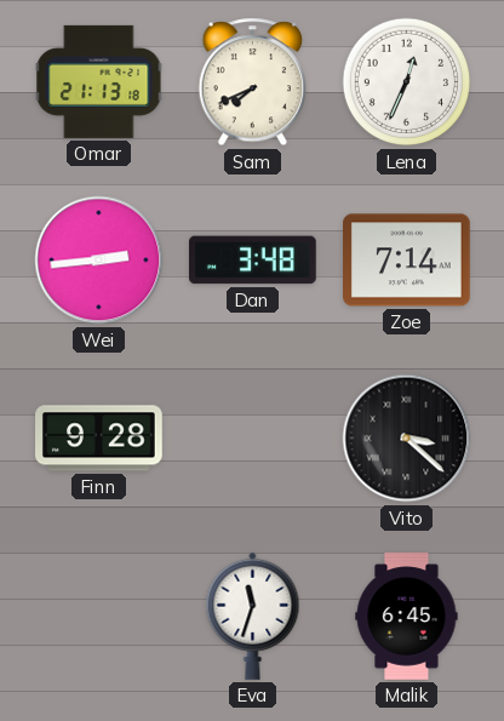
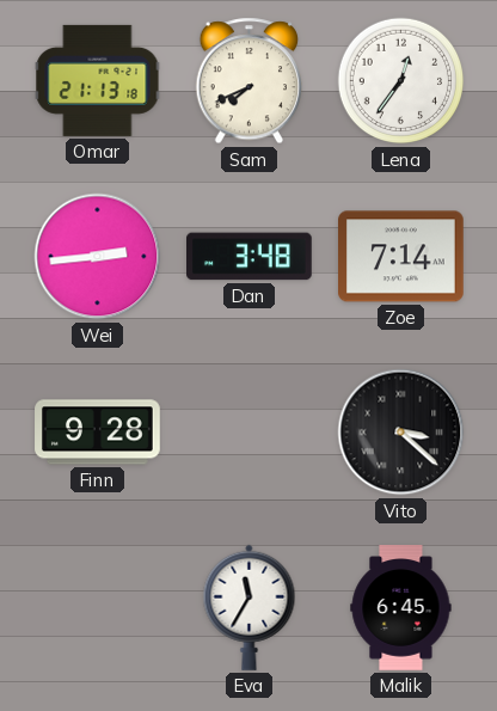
Lena: 12:34 -> 12:36
Eva: 11:33 -> 11:35
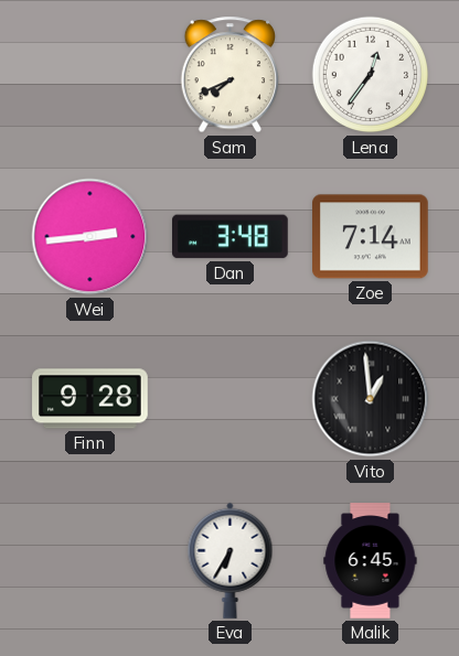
Omar: 21:13 -> none
Vito: 3:22 -> 12:59
Eva: 11:35 -> 6:35
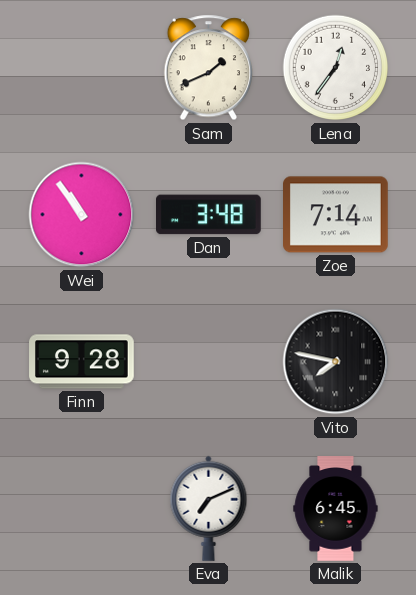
Sam: 7:41 -> 1:41
Wei: 2:44 -> 10:54
Vito: 12:59 -> 7:47
Eva: 6:35 -> 7:11
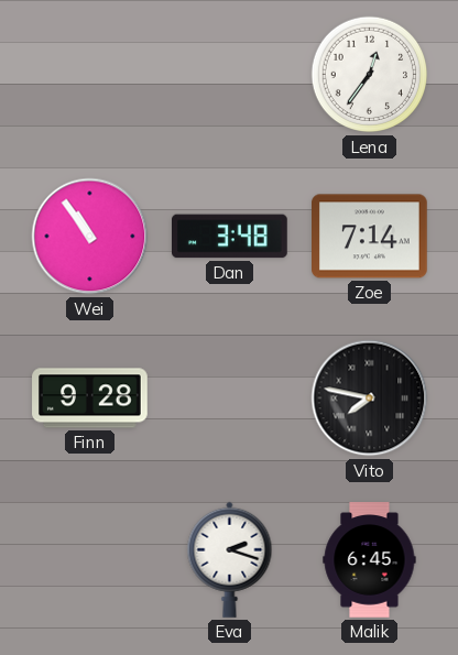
Sam: 1:41 -> none
Eva: 7:11 -> 2:18
